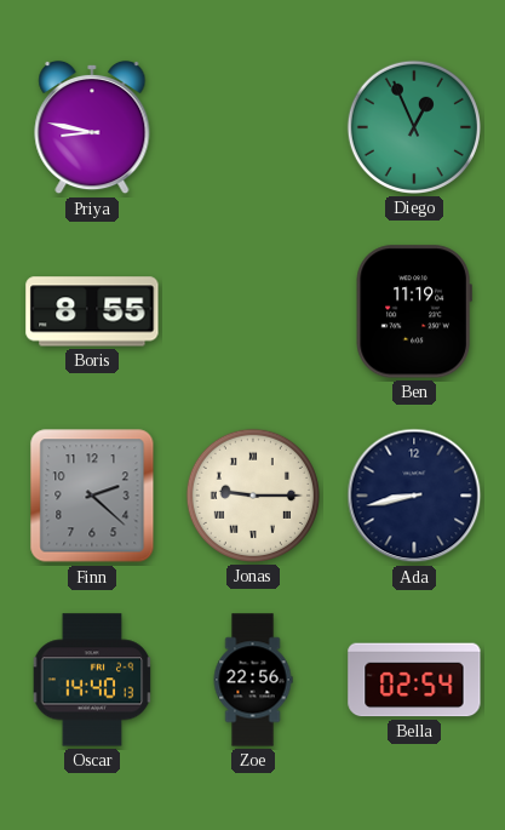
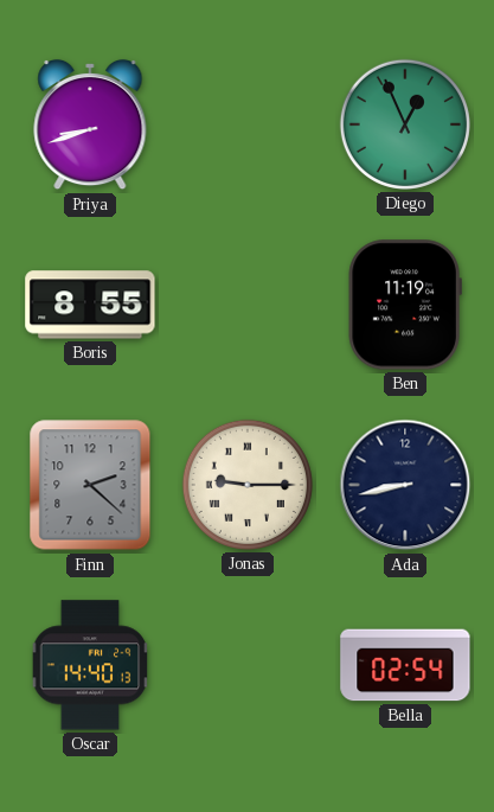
Priya: 8:47 -> 8:42
Zoe: 22:56 -> none
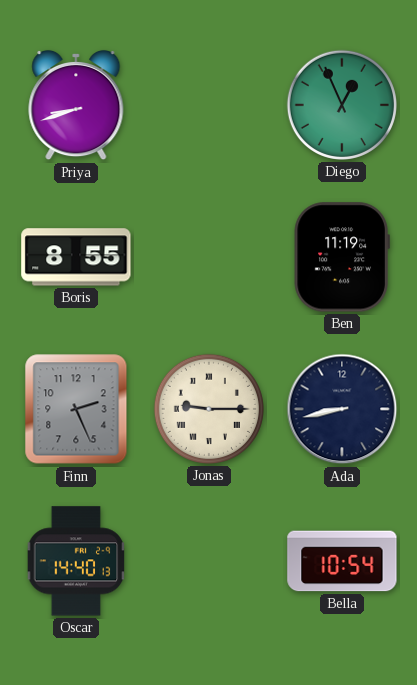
Finn: 2:22 -> 2:26
Bella: 02:54 -> 10:54
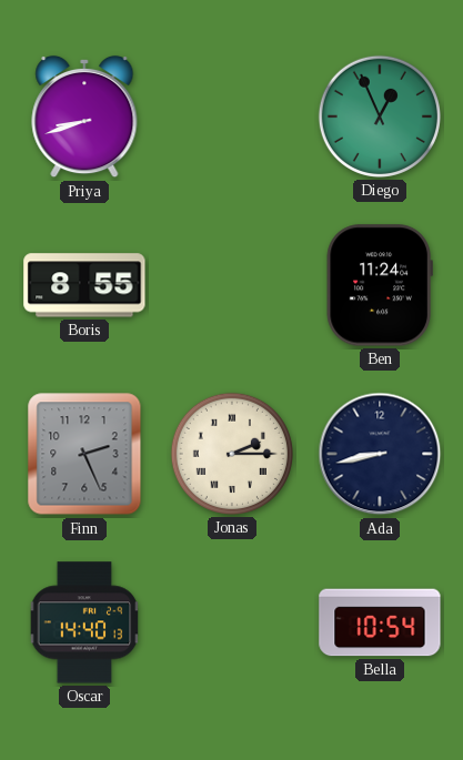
Ben: 11:19 -> 11:24
Jonas: 9:15 -> 2:15
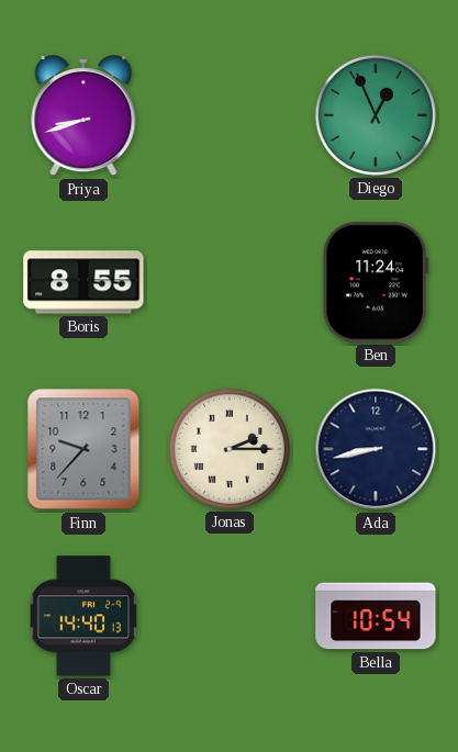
Finn: 2:26 -> 9:37
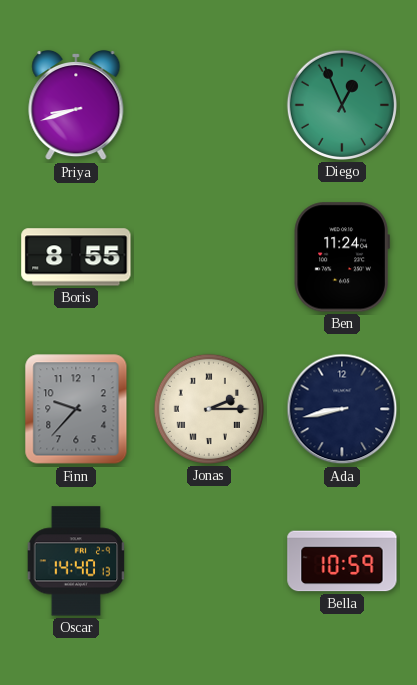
Bella: 10:54 -> 10:59
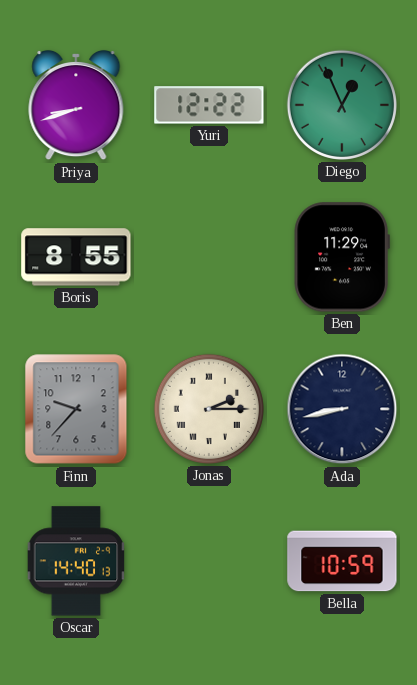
Yuri: none -> 12:22
Ben: 11:24 -> 11:29
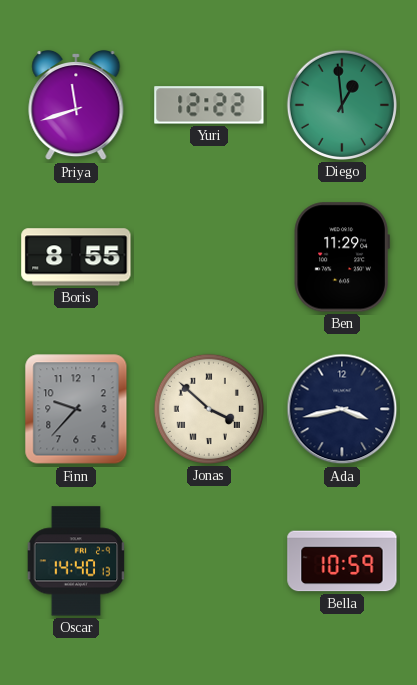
Priya: 8:42 -> 11:42
Diego: 12:56 -> 12:59
Jonas: 2:15 -> 3:52
Ada: 8:43 -> 3:43
